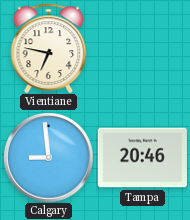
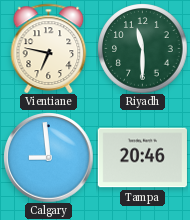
Riyadh: none -> 11:30
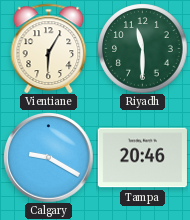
Vientiane: 6:47 -> 6:05
Calgary: 8:59 -> 9:20
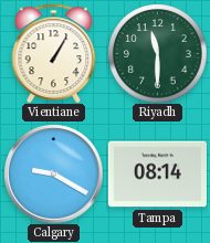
Vientiane: 6:05 -> 1:05
Tampa: 20:46 -> 08:14
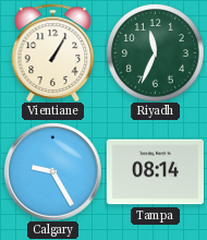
Riyadh: 11:30 -> 11:34
Calgary: 9:20 -> 9:25
